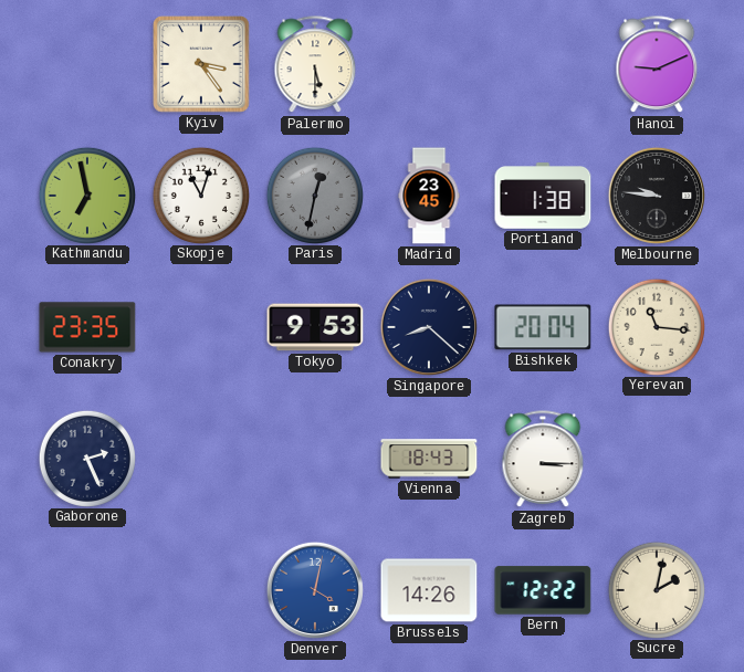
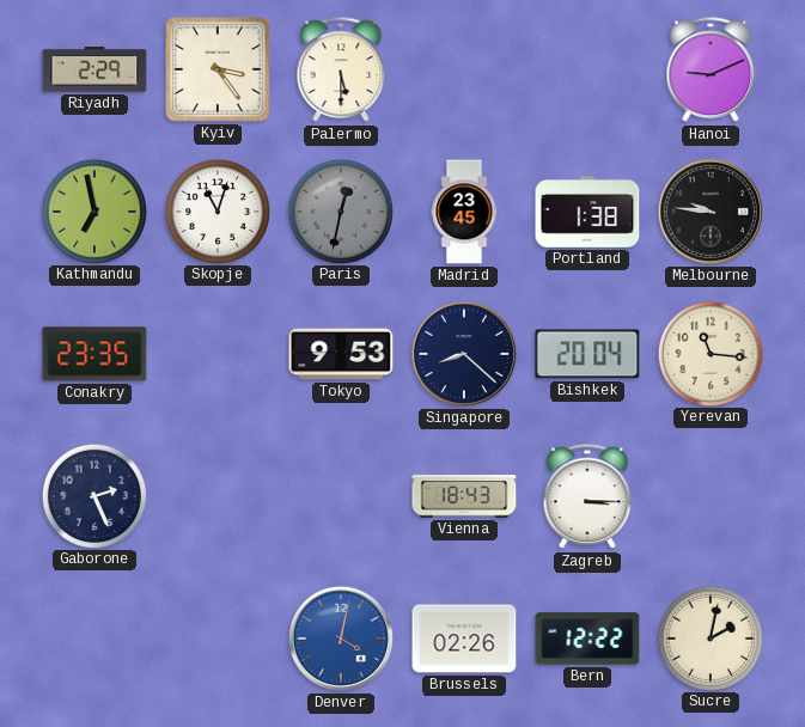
Riyadh: none -> 2:29
Brussels: 14:26 -> 02:26
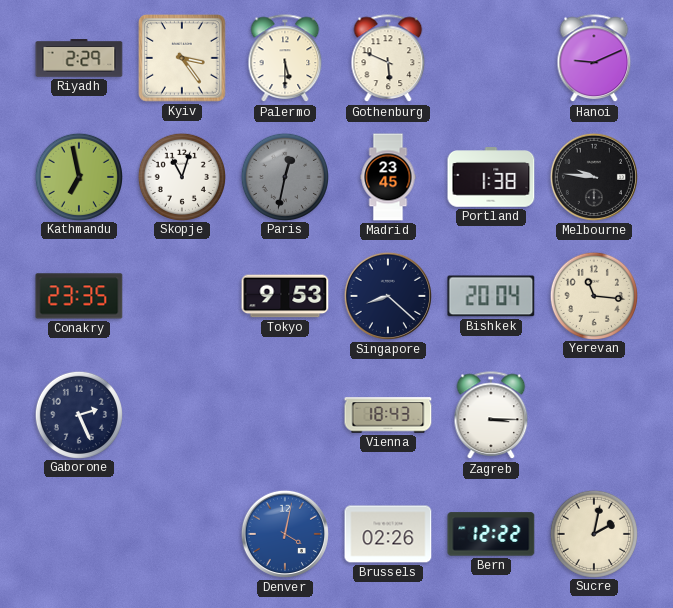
Gothenburg: none -> 5:49
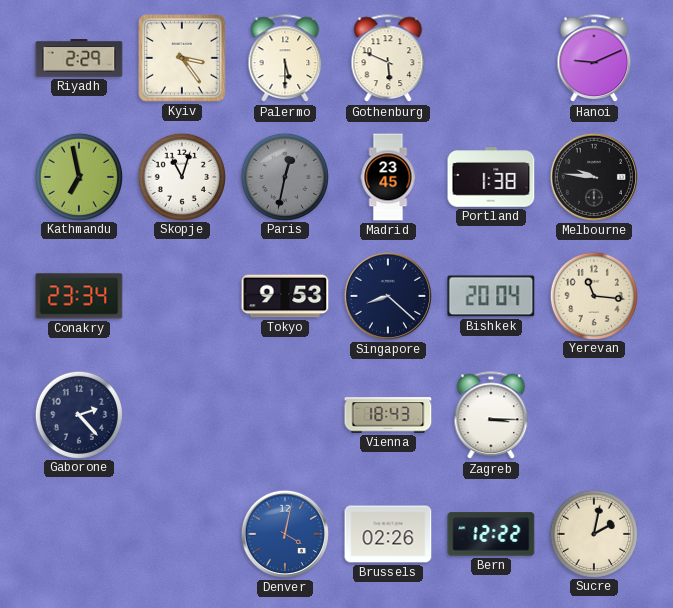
Conakry: 23:35 -> 23:34
Gaborone: 2:26 -> 2:23
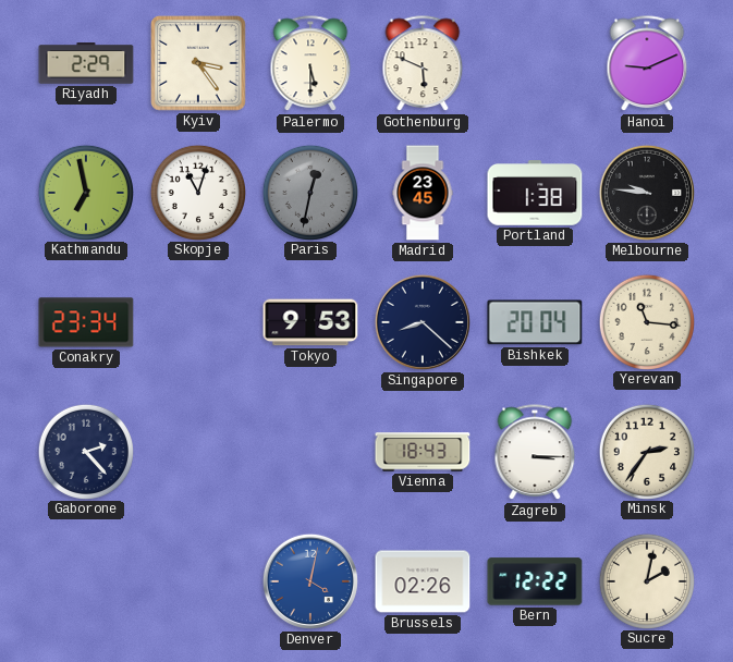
Minsk: none -> 2:36
